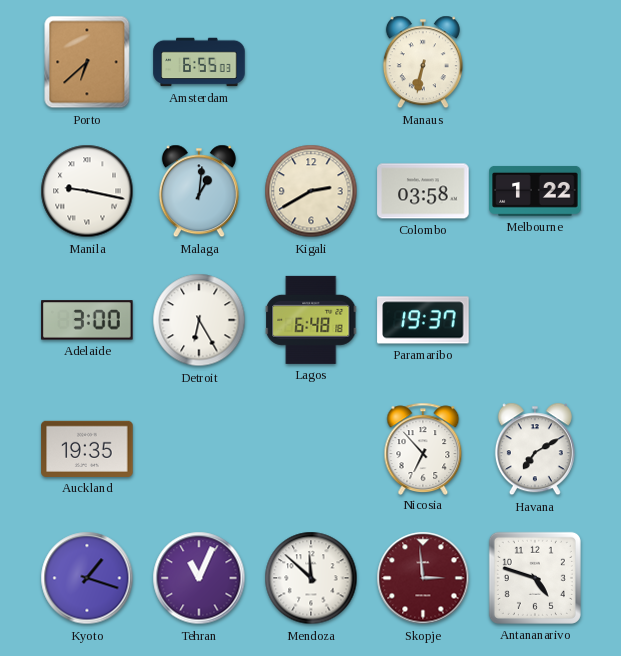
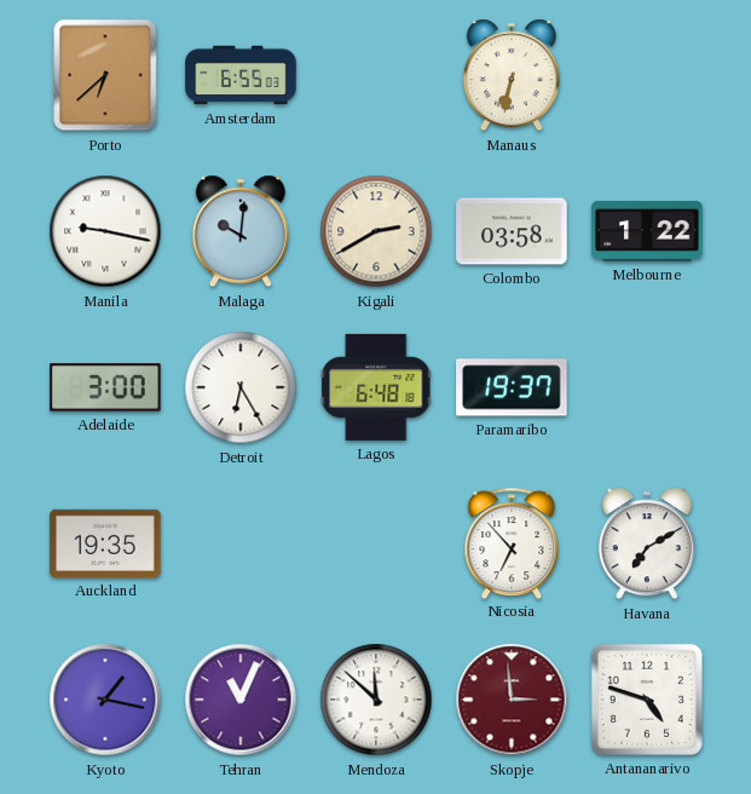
Malaga: 1:01 -> 10:01
Kyoto: 1:18 -> 1:17
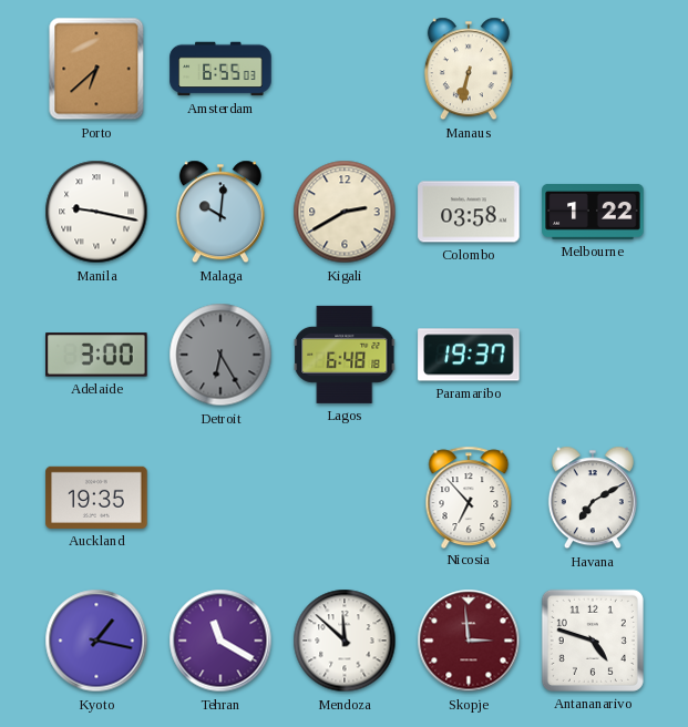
Detroit dial: white -> grey
Tehran: 11:04 -> 11:20
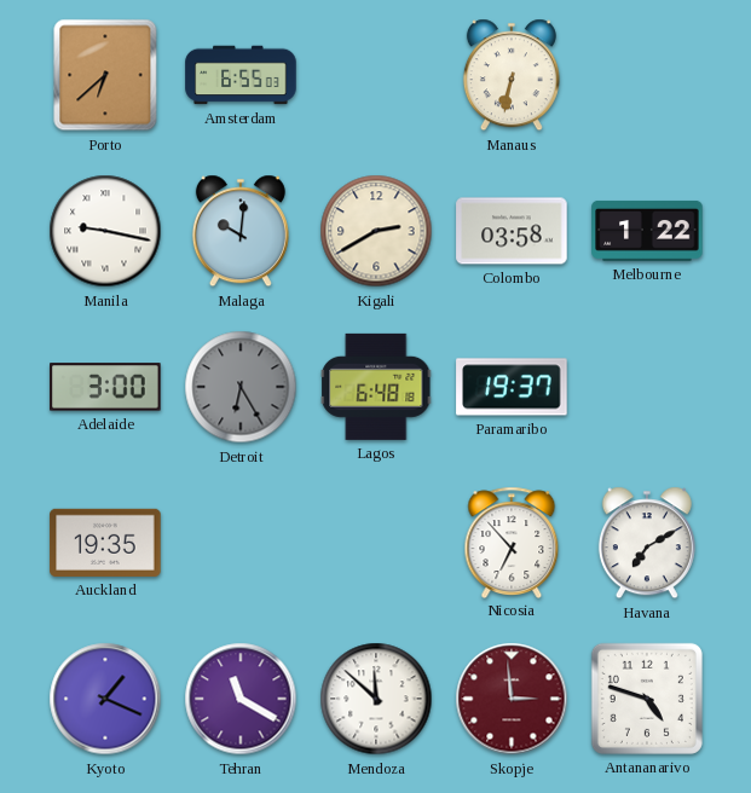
Kyoto: 1:17 -> 1:19
